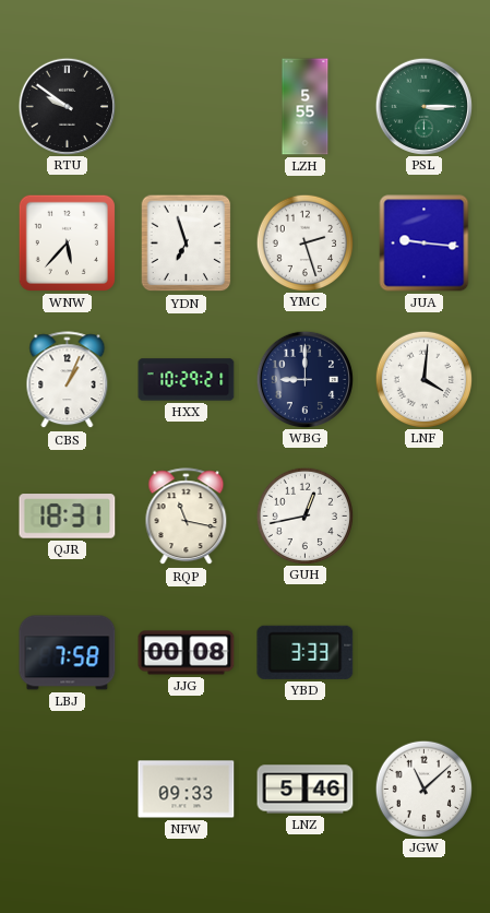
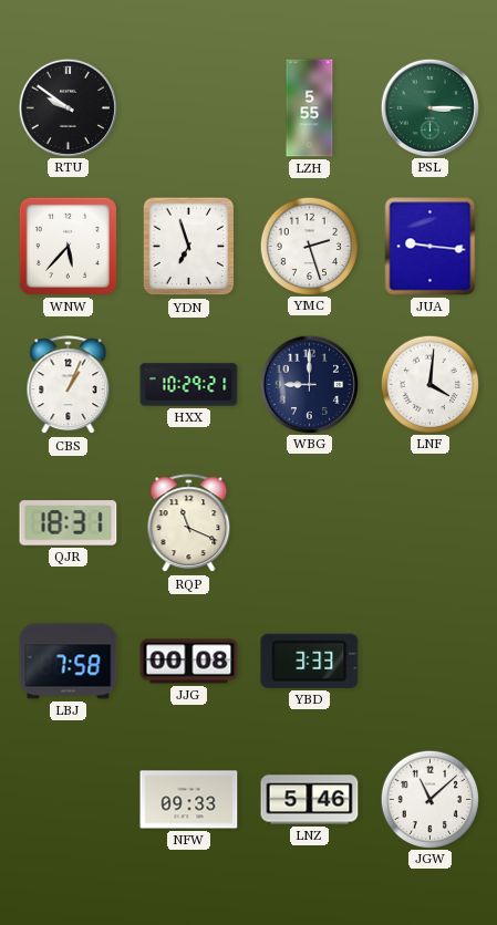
RQP: 11:17 -> 11:19
GUH: 12:43 -> none
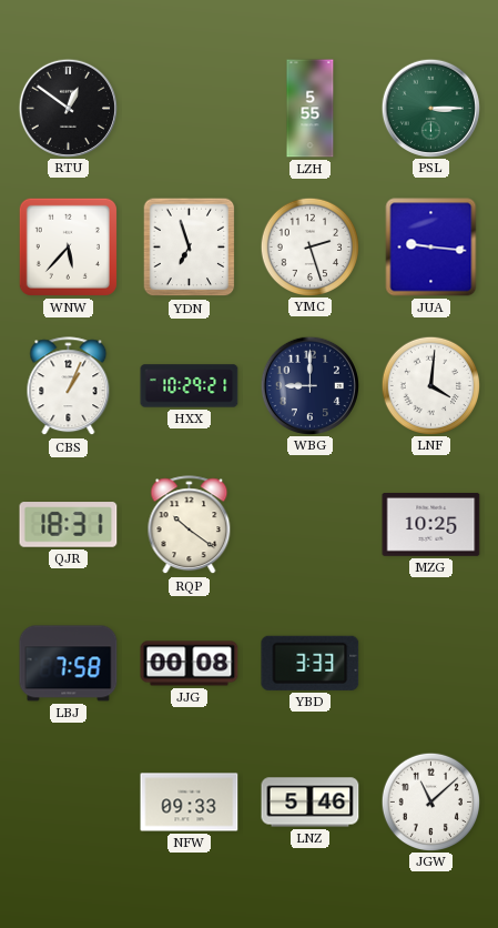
RTU: 9:51 -> 12:51
RQP: 11:19 -> 10:21
MZG: none -> 10:25
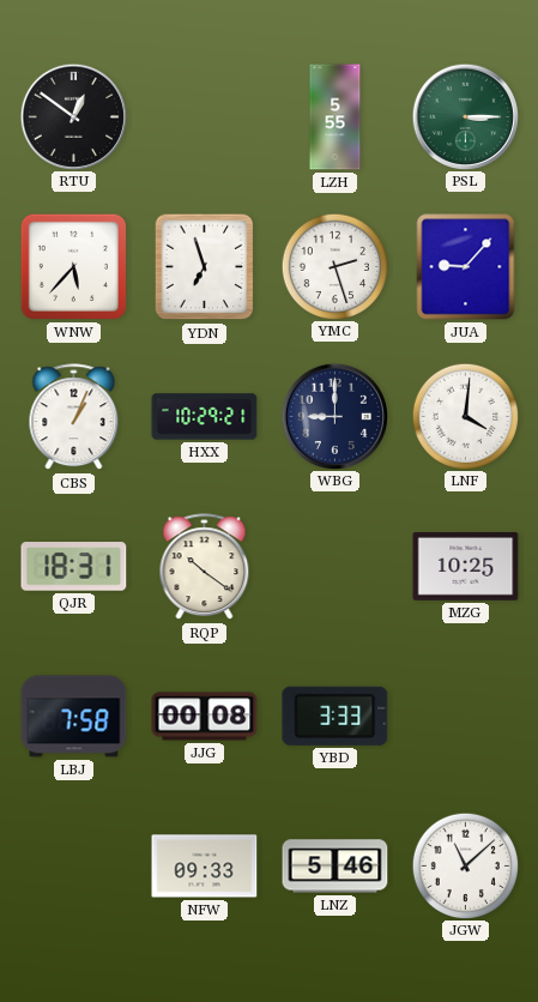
JUA: 9:16 -> 9:07
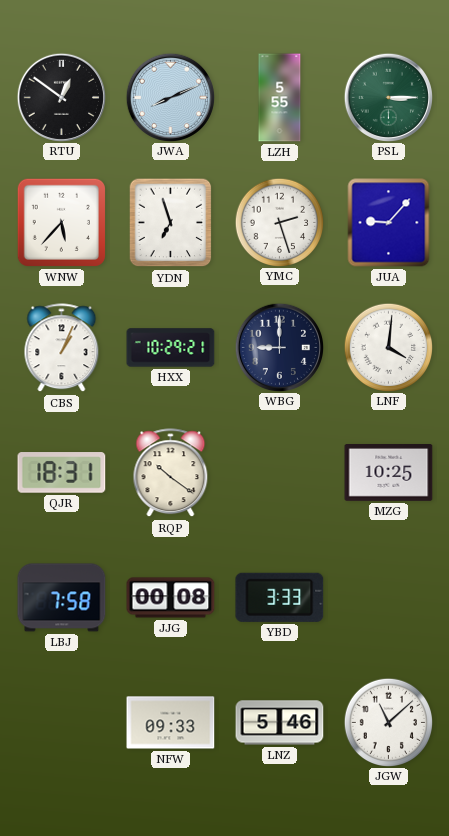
JWA: none -> 8:11
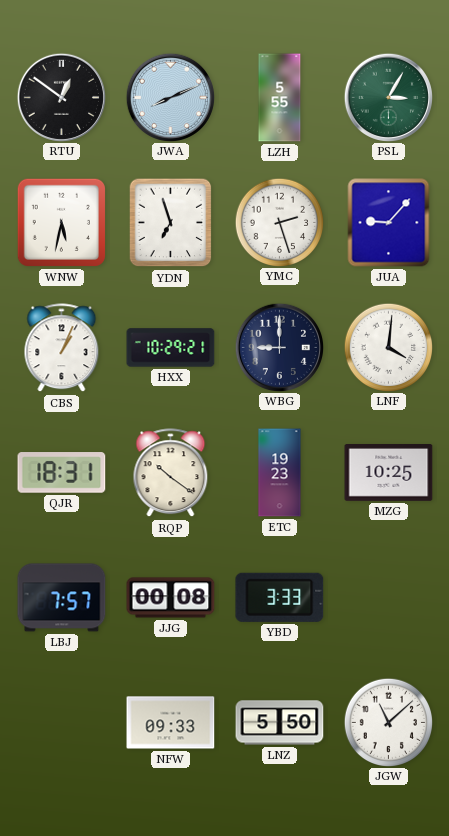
PSL: 3:15 -> 3:05
WNW: 5:37 -> 5:32
ETC: none -> 19:23
LBJ: 7:58 -> 7:57
LNZ: 5:46 -> 5:50
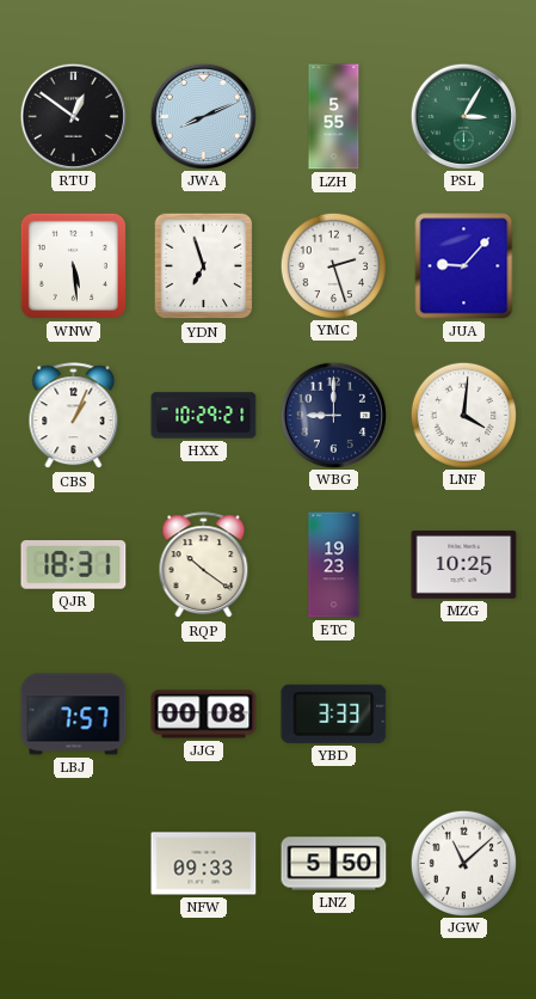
WNW: 5:32 -> 5:29
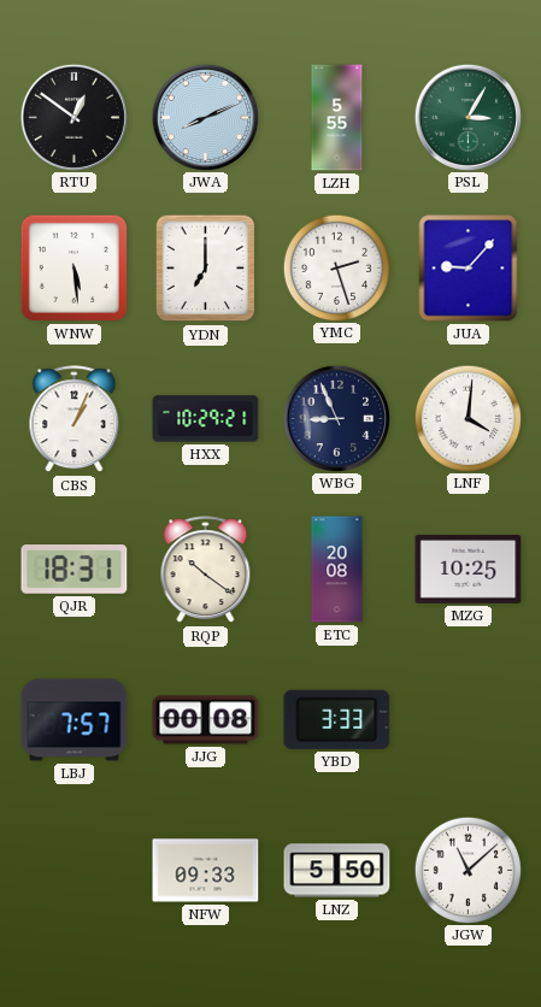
YDN: 6:57 -> 7:00
WBG: 9:00 -> 8:56
ETC: 19:23 -> 20:08
